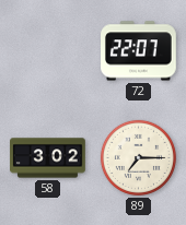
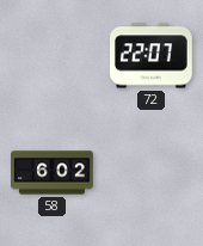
58: 3:02 -> 6:02
89: 7:15 -> none
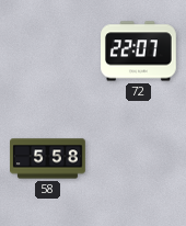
58: 6:02 -> 5:58
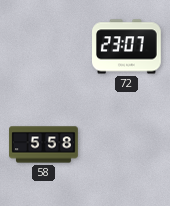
72: 22:07 -> 23:07
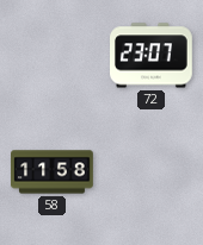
58: 5:58 -> 11:58
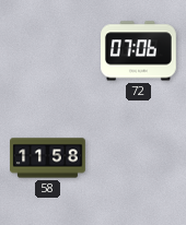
72: 23:07 -> 07:06
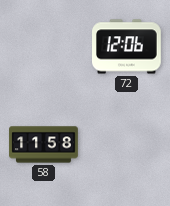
72: 07:06 -> 12:06
